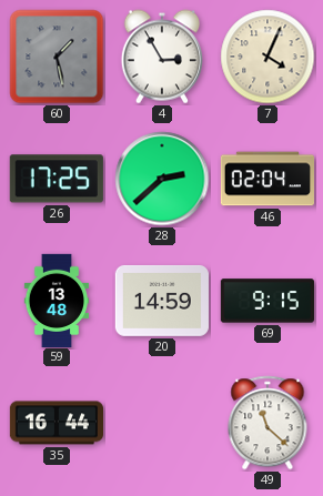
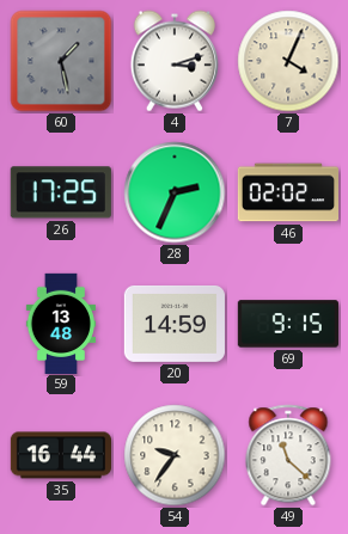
4: 2:55 -> 3:12
28: 2:38 -> 2:34
46: 02:04 -> 02:02
54: none -> 9:36
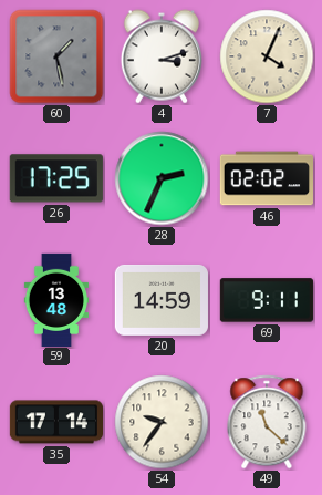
69: 9:15 -> 9:11
35: 16:44 -> 17:14
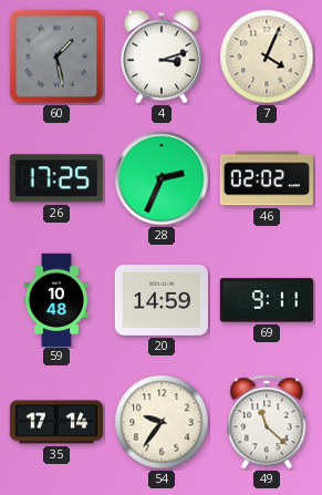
59: 13:48 -> 10:48
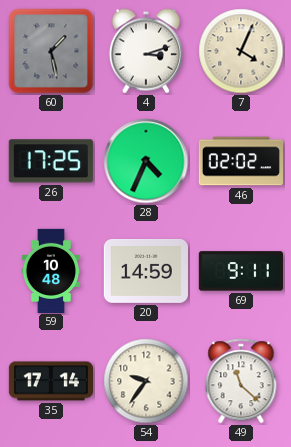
28: 2:34 -> 4:34
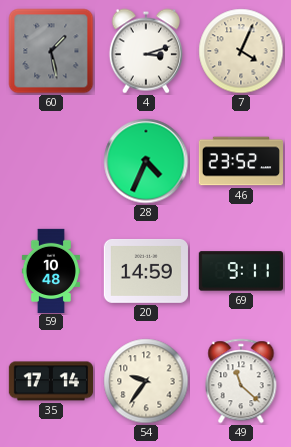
26: 17:25 -> none
46: 02:02 -> 23:52
